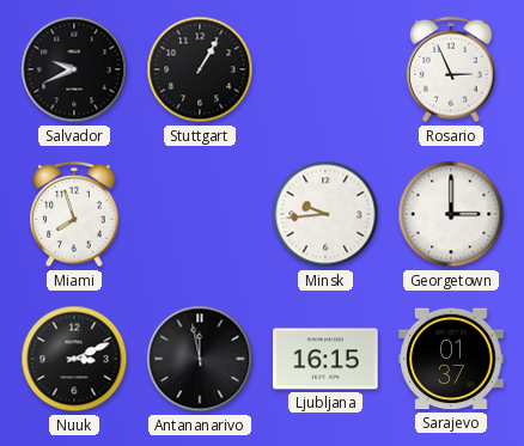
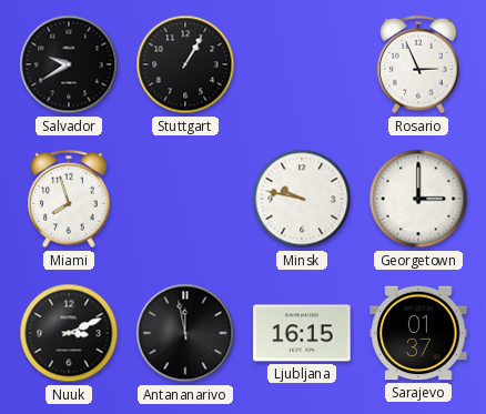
Salvador: 9:41 -> 9:40
Minsk: 9:44 -> 9:47
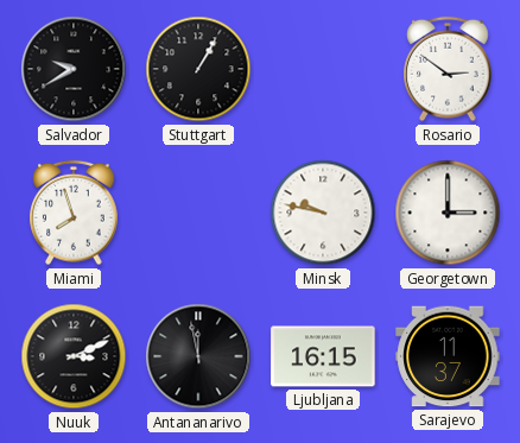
Rosario: 2:56 -> 2:51
Sarajevo: 01:37 -> 11:37
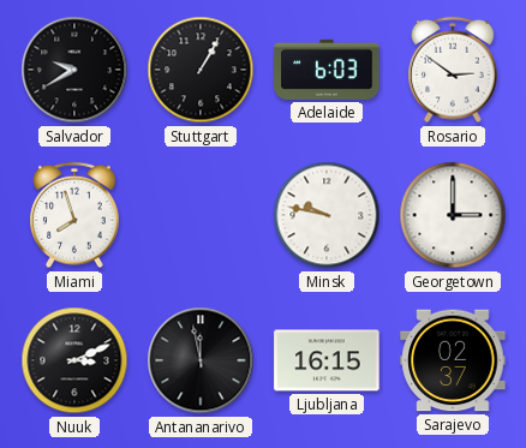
Adelaide: none -> 6:03
Sarajevo: 11:37 -> 02:37
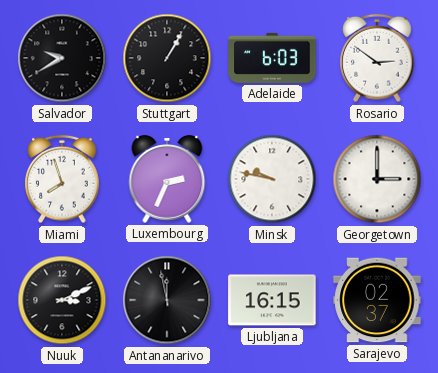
Luxembourg: none -> 2:34
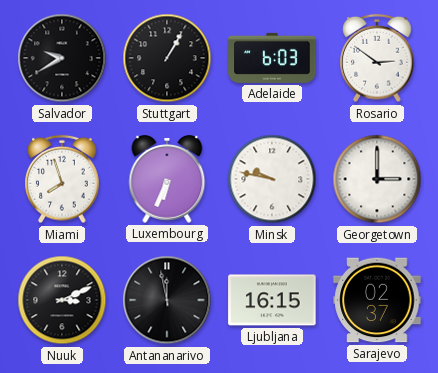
Luxembourg: 2:34 -> 6:34
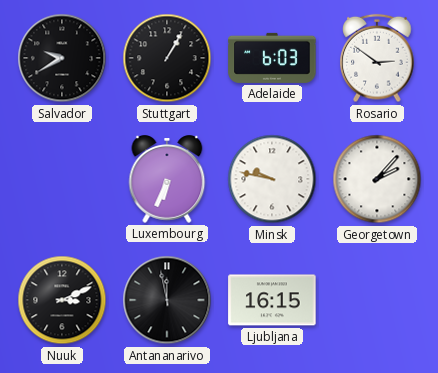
Miami: 7:57 -> none
Georgetown: 3:00 -> 2:07
Sarajevo: 02:37 -> none
